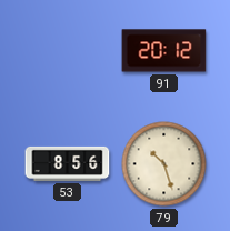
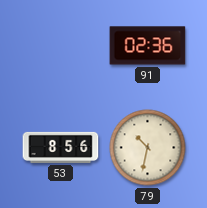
91: 20:12 -> 02:36
79: 10:27 -> 10:32
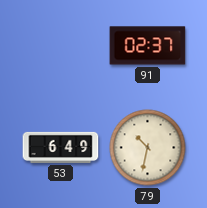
91: 02:36 -> 02:37
53: 8:56 -> 6:49
